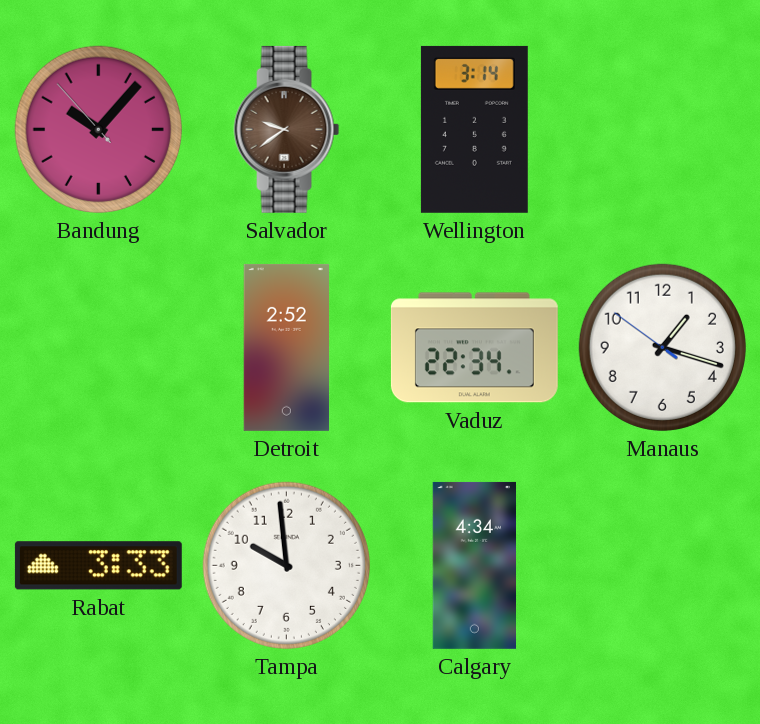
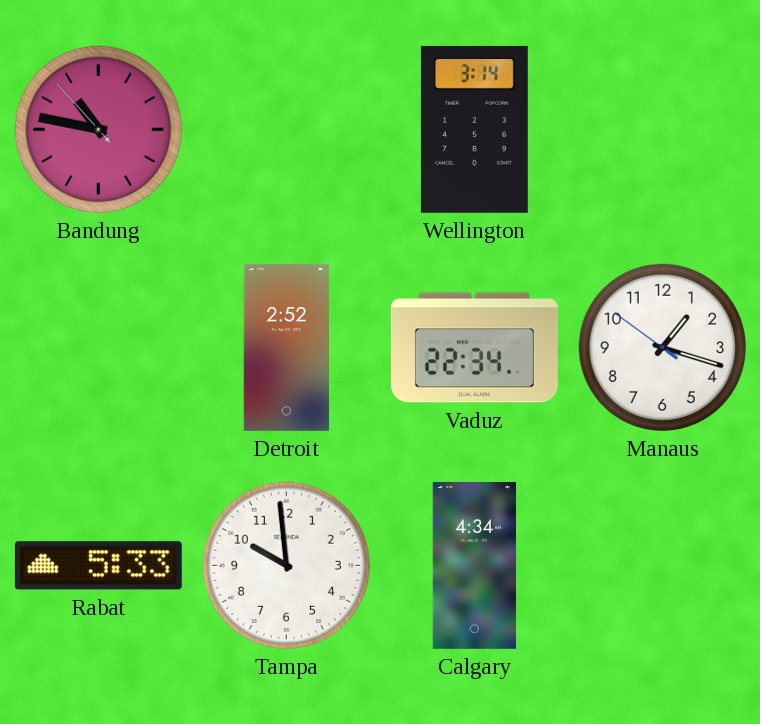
Bandung: 10:06 -> 10:46
Salvador: 9:39 -> none
Rabat: 3:33 -> 5:33
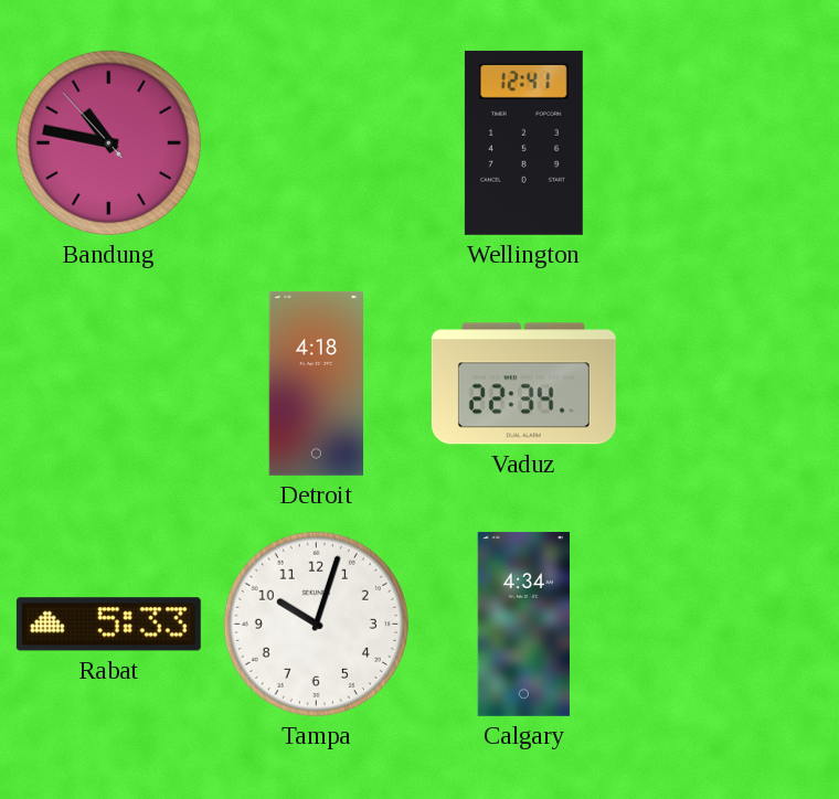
Wellington: 3:14 -> 12:41
Detroit: 2:52 -> 4:18
Manaus: 1:17 -> none
Tampa: 9:59 -> 10:03
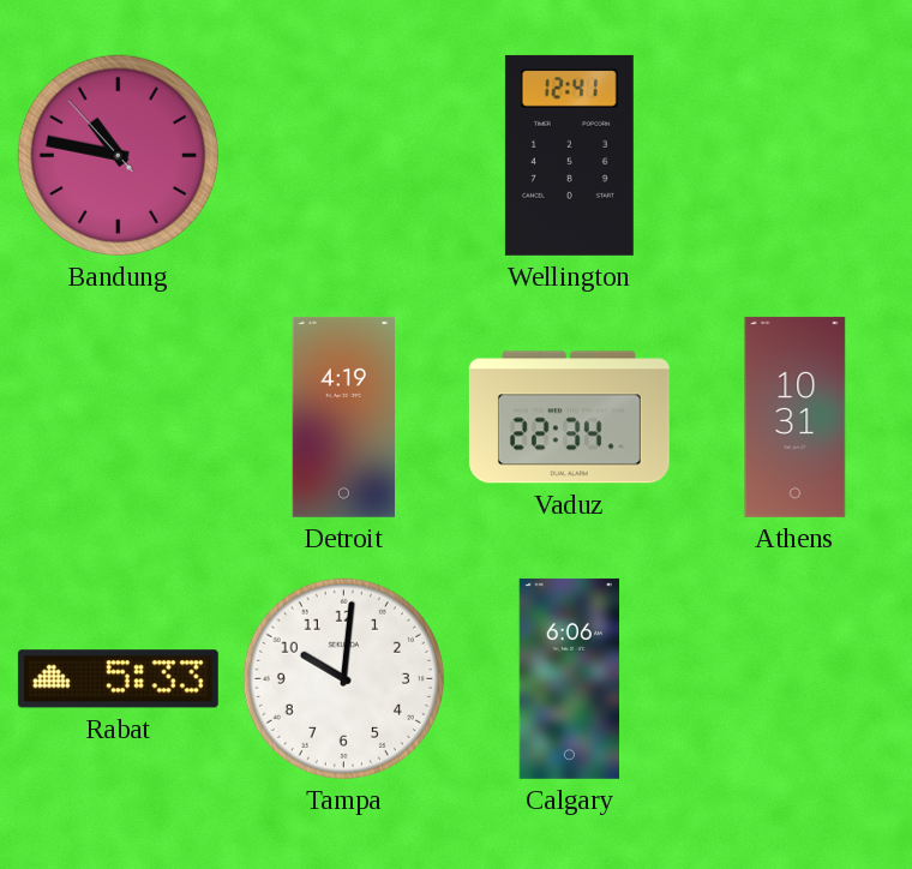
Detroit: 4:18 -> 4:19
Athens: none -> 10:31
Tampa: 10:03 -> 10:01
Calgary: 4:34 -> 6:06
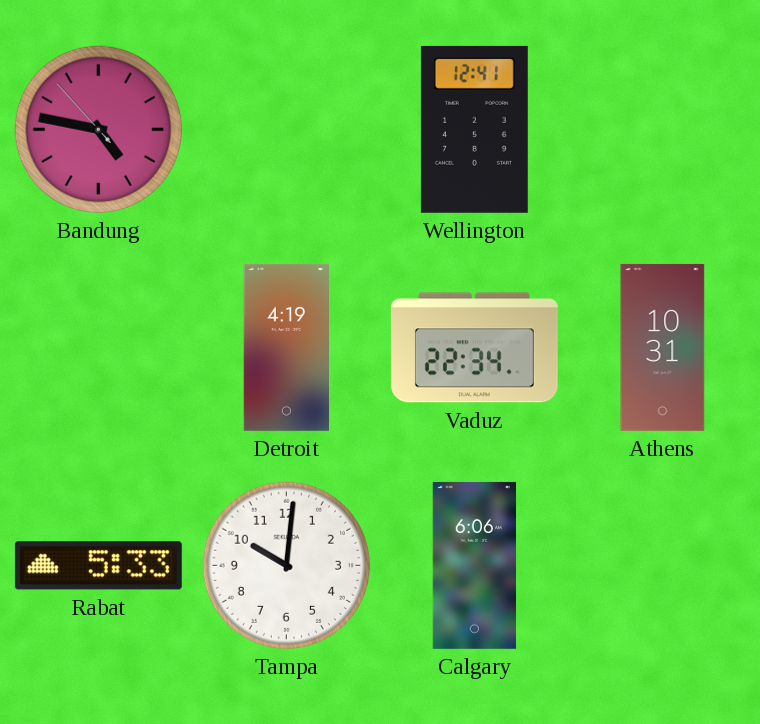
Bandung: 10:46 -> 4:46
